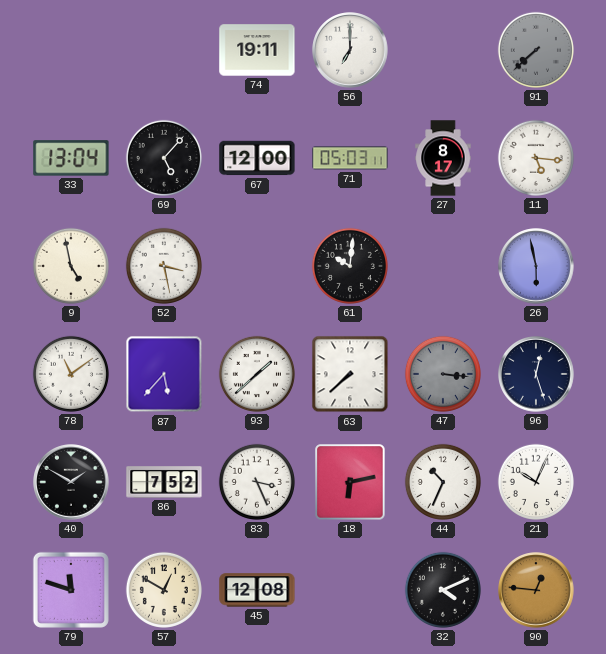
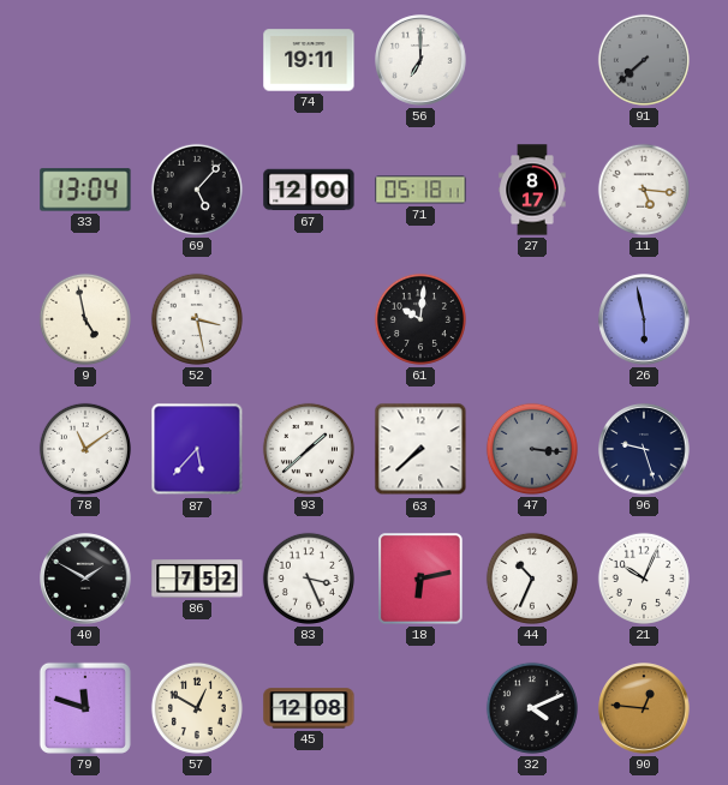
71: 05:03 -> 05:18
96: 12:27 -> 9:27
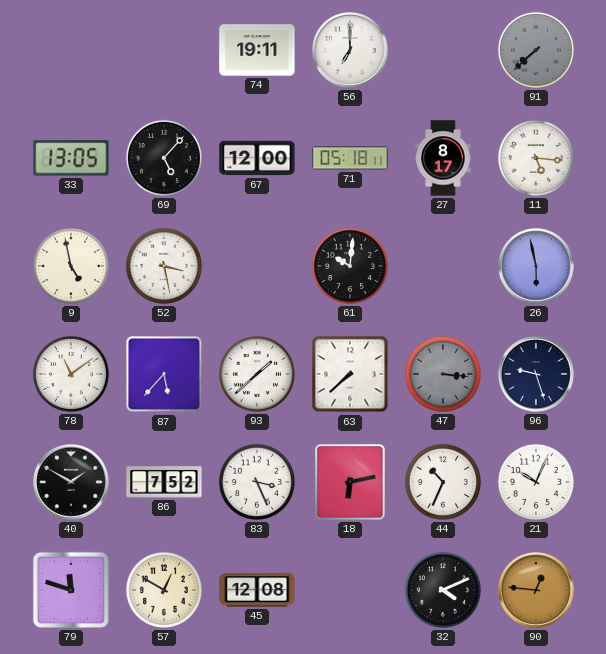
33: 13:04 -> 13:05
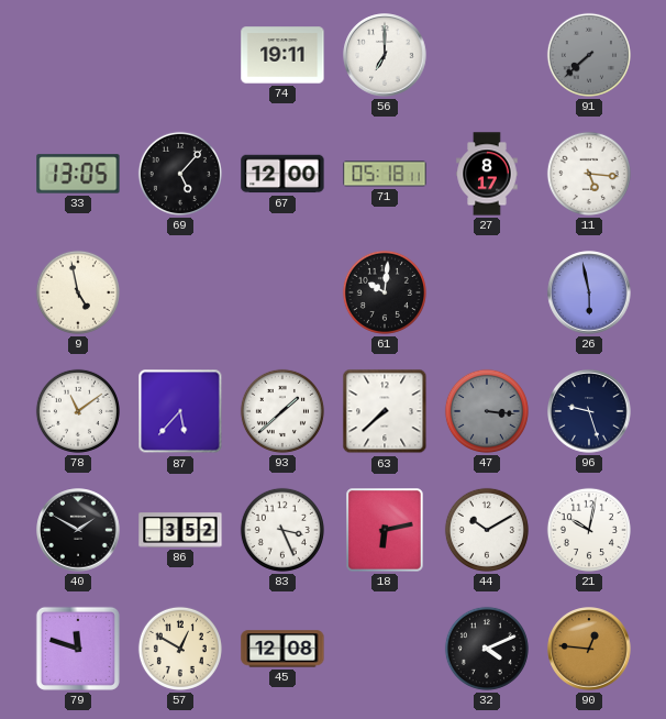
52: 3:28 -> none
86: 7:52 -> 3:52
44: 10:34 -> 10:10
21: 10:04 -> 10:02
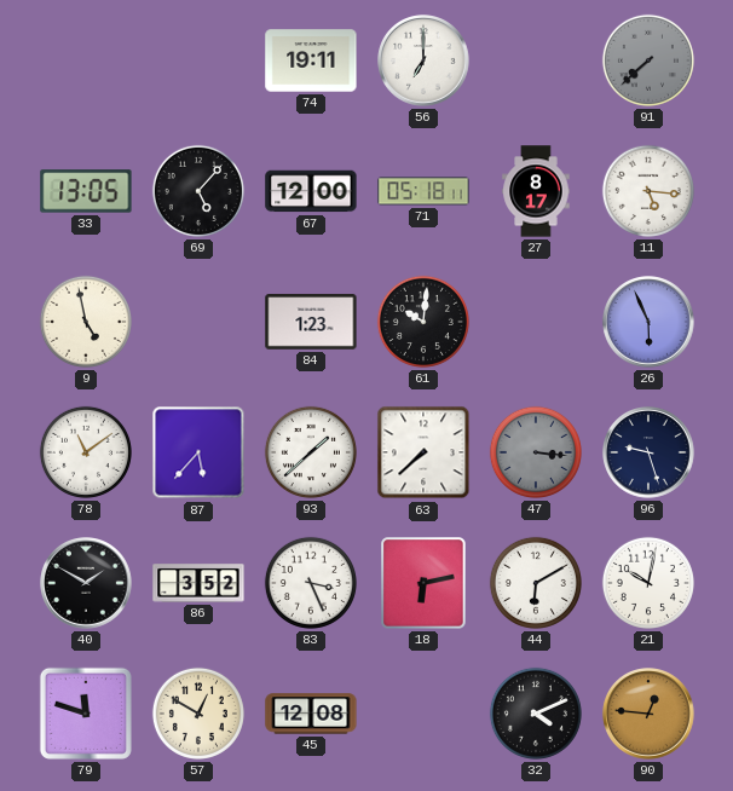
84: none -> 1:23
26: 5:58 -> 5:56
44: 10:10 -> 6:10
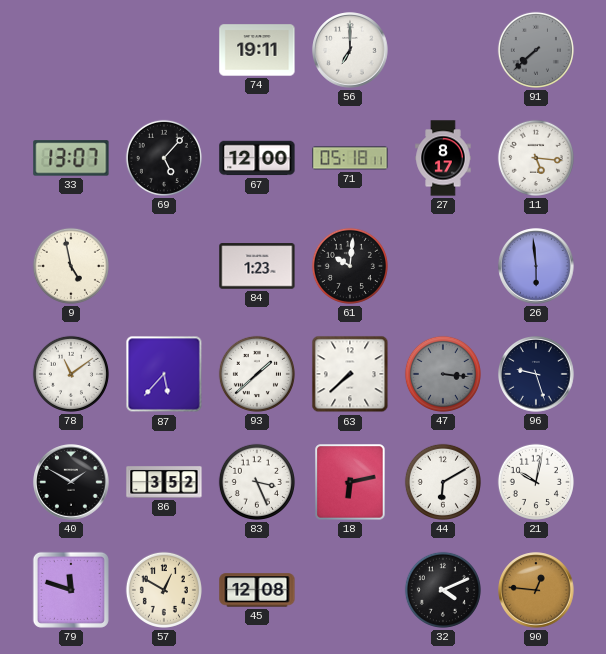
33: 13:05 -> 13:07
26: 5:56 -> 5:59
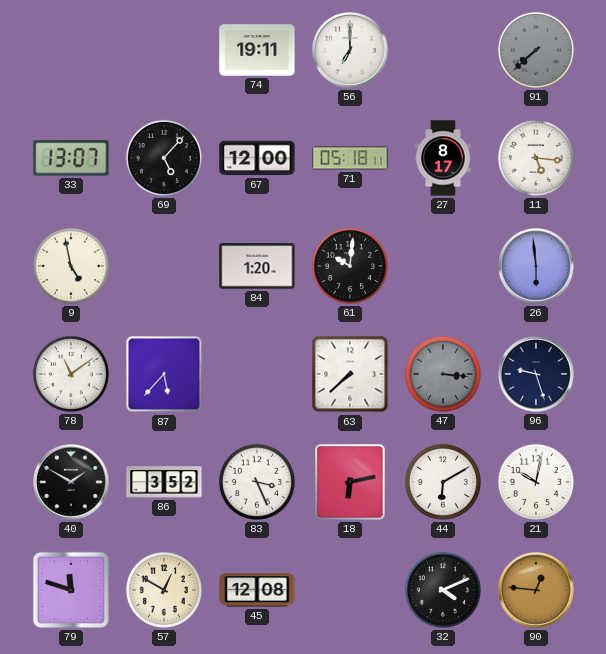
84: 1:23 -> 1:20
93: 1:38 -> none
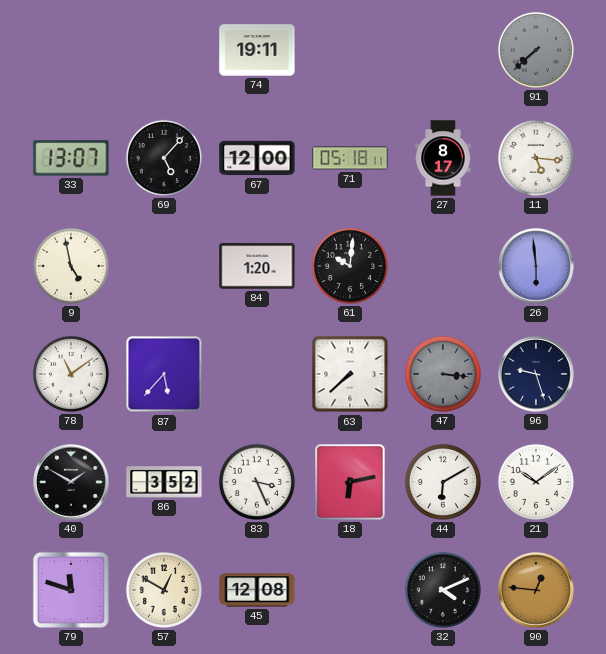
56: 7:00 -> none
21: 10:02 -> 10:09
